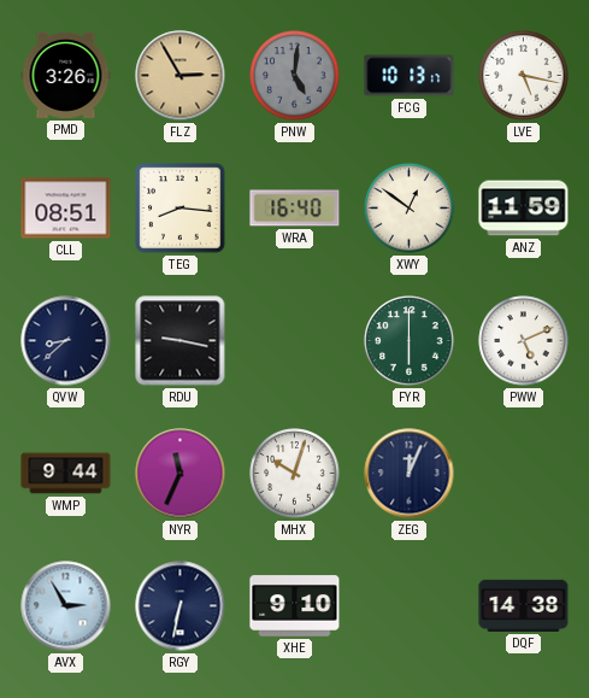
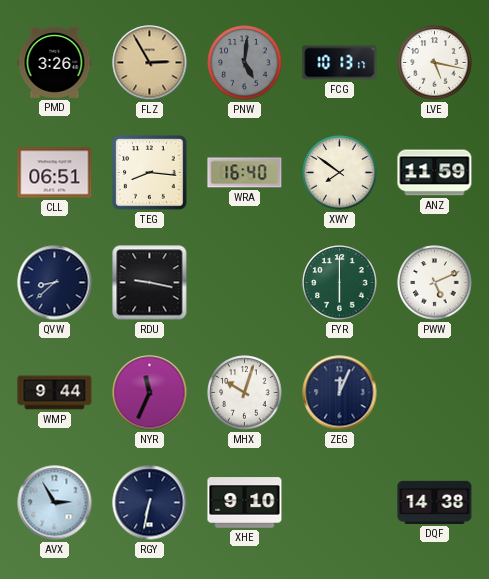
CLL: 08:51 -> 06:51
XWY: 12:51 -> 7:51
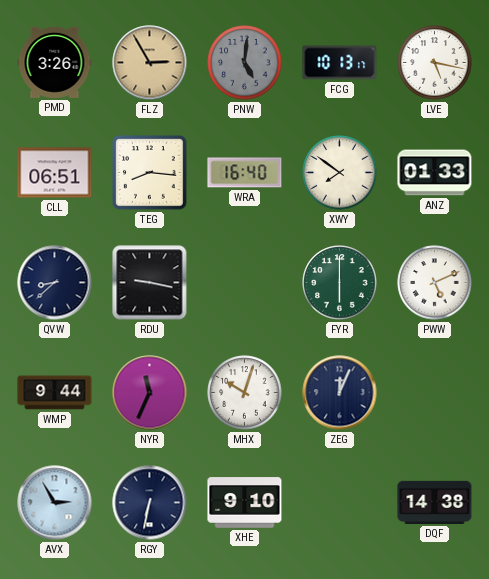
ANZ: 11:59 -> 01:33
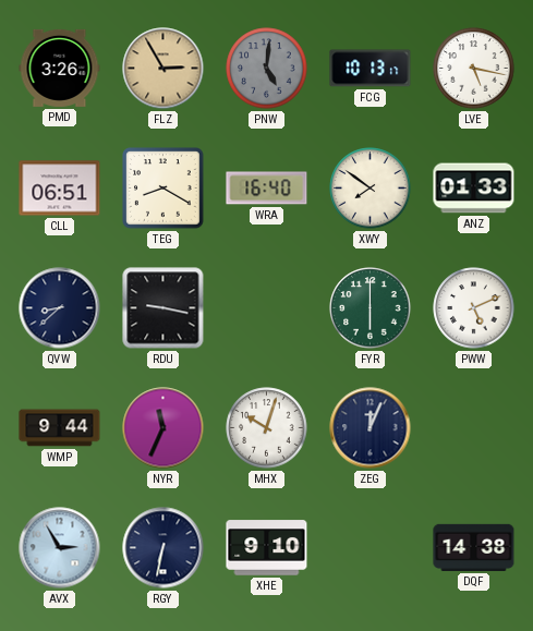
TEG: 8:16 -> 8:20
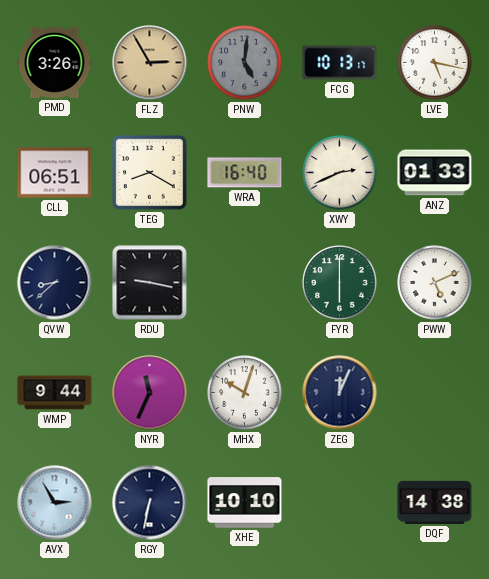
XWY: 7:51 -> 2:41
XHE: 9:10 -> 10:10
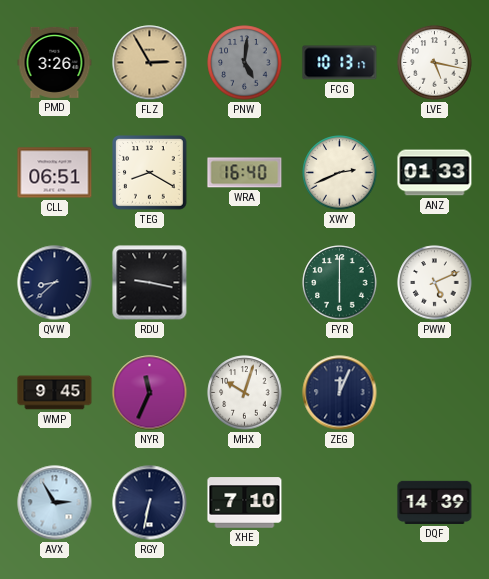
WMP: 9:44 -> 9:45
XHE: 10:10 -> 7:10
DQF: 14:38 -> 14:39
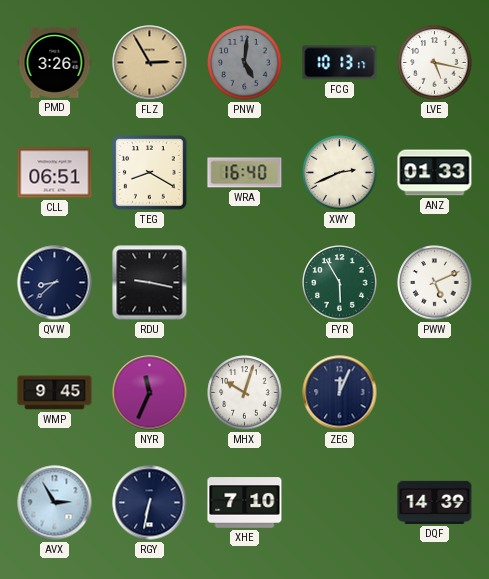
FYR: 6:00 -> 5:55
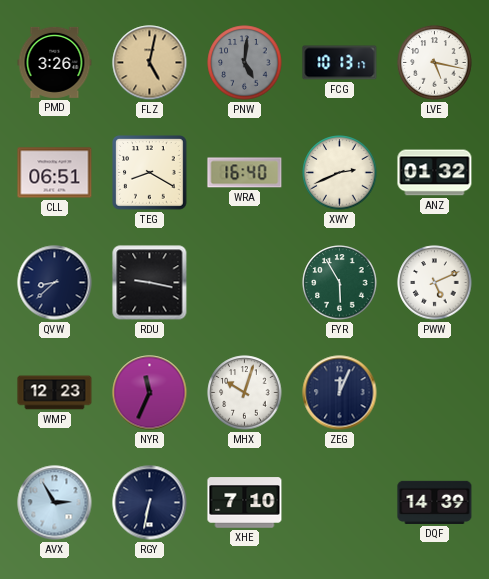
FLZ: 2:55 -> 5:02
ANZ: 01:33 -> 01:32
WMP: 9:45 -> 12:23
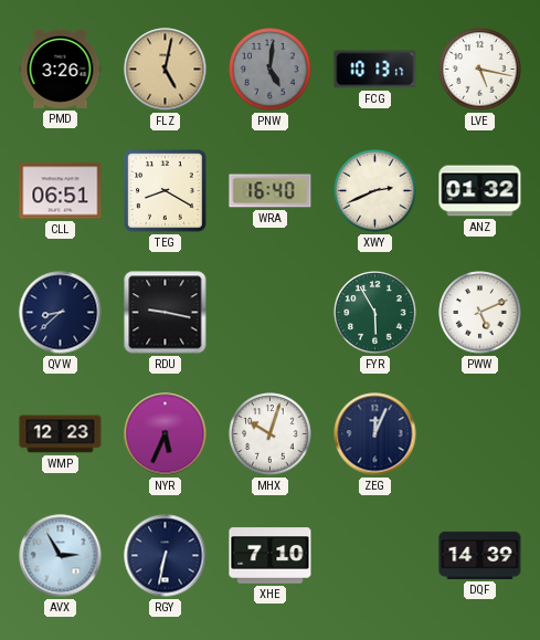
NYR: 11:34 -> 5:34
